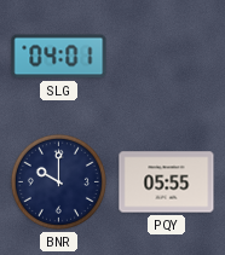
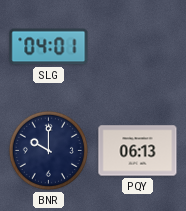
PQY: 05:55 -> 06:13
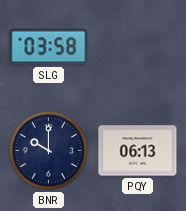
SLG: 04:01 -> 03:58
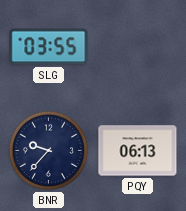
SLG: 03:58 -> 03:55
BNR: 10:00 -> 9:37
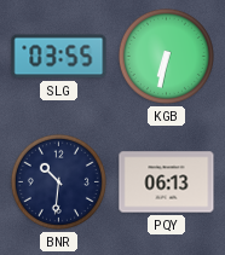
KGB: none -> 6:32
BNR: 9:37 -> 10:31
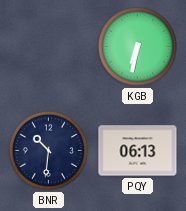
SLG: 03:55 -> none
